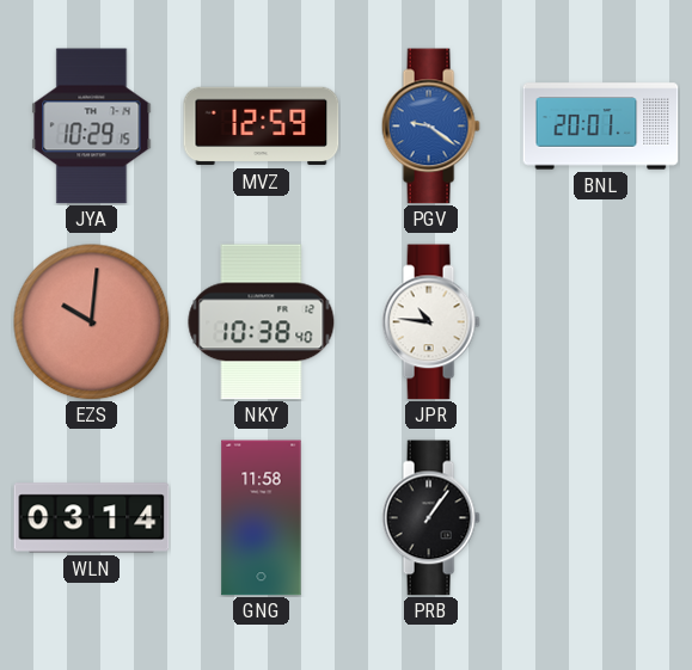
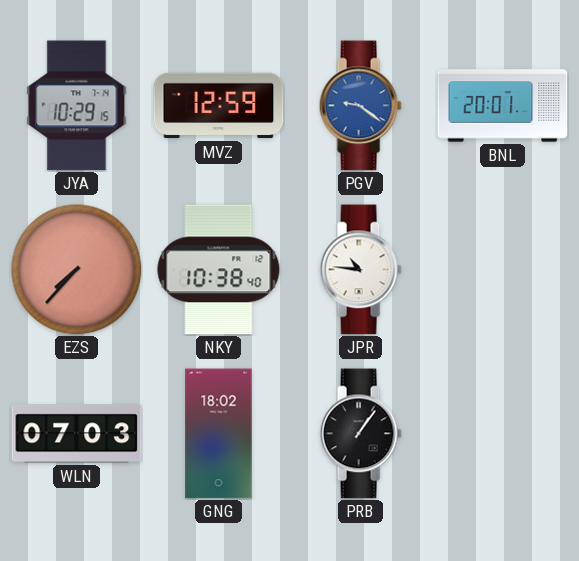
EZS: 10:01 -> 7:37
WLN: 03:14 -> 07:03
GNG: 11:58 -> 18:02
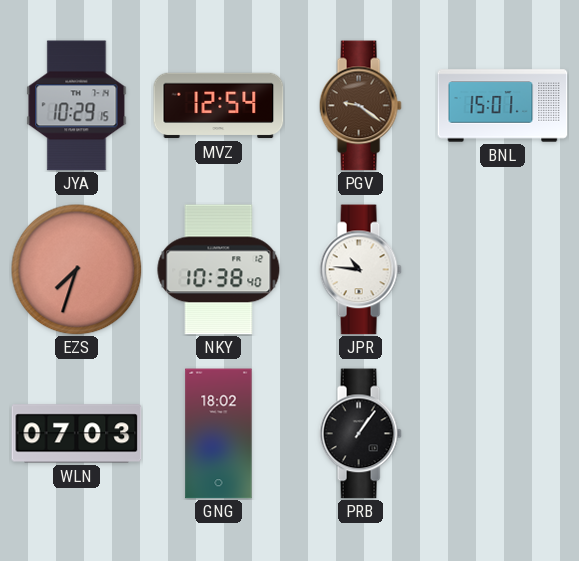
MVZ: 12:59 -> 12:54
PGV dial: blue -> brown
BNL: 20:01 -> 15:01
EZS: 7:37 -> 7:33
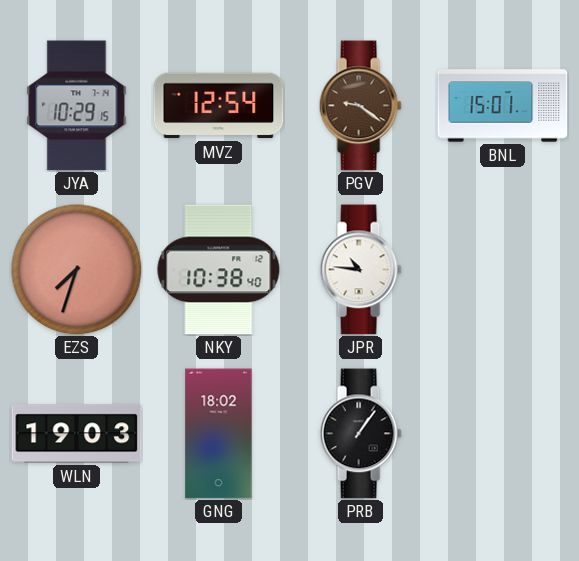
WLN: 07:03 -> 19:03
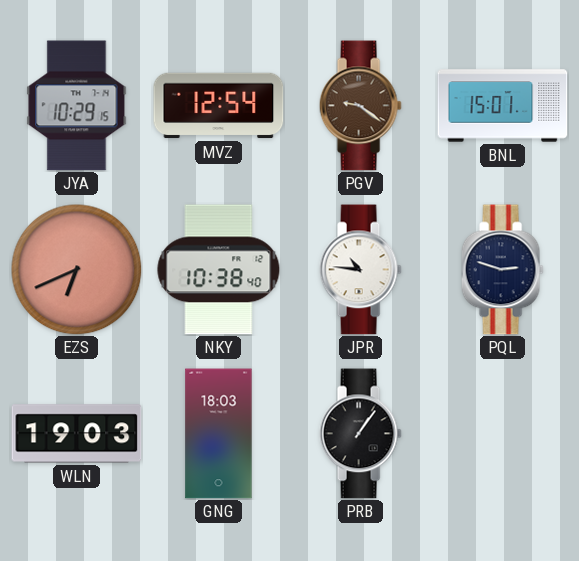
EZS: 7:33 -> 6:41
PQL: none -> 2:48
GNG: 18:02 -> 18:03
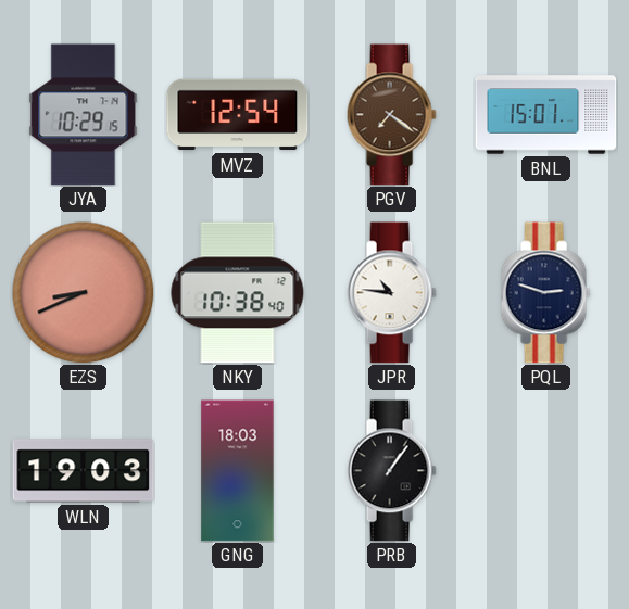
PGV: 9:21 -> 7:21
EZS: 6:41 -> 8:41
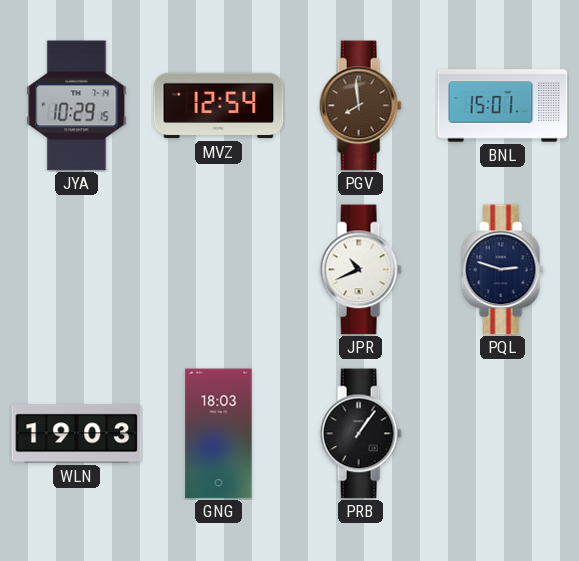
PGV: 7:21 -> 7:59
EZS: 8:41 -> none
NKY: 10:38 -> none
JPR: 10:46 -> 10:41
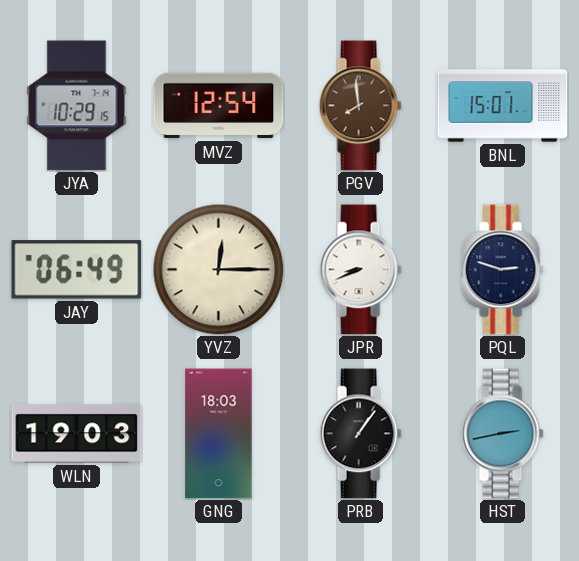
JAY: none -> 06:49
YVZ: none -> 12:15
JPR: 10:41 -> 8:41
HST: none -> 2:43
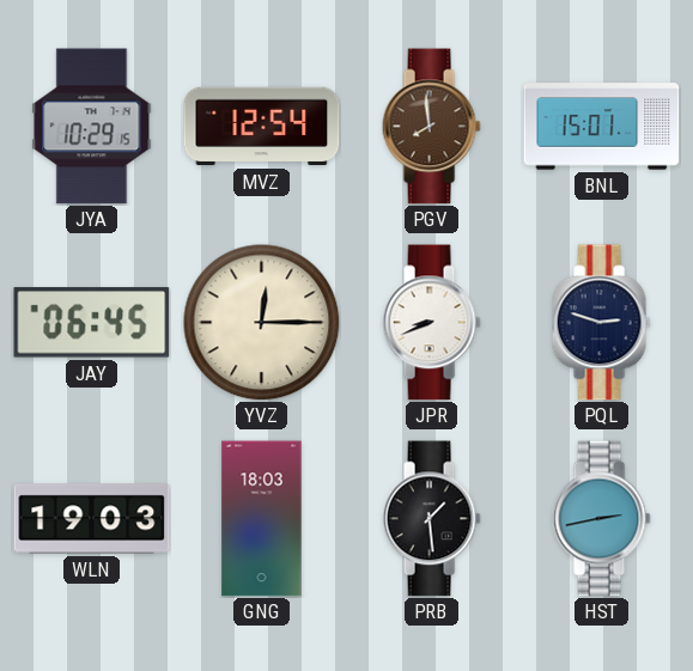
JAY: 06:49 -> 06:45
PRB: 1:06 -> 1:29
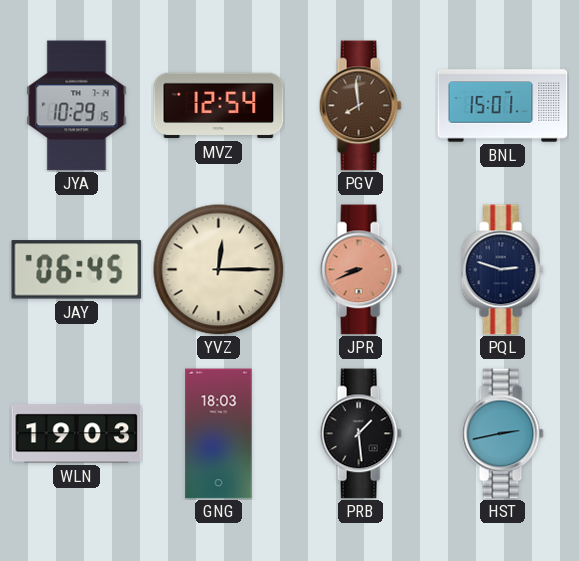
JPR dial: white -> salmon
